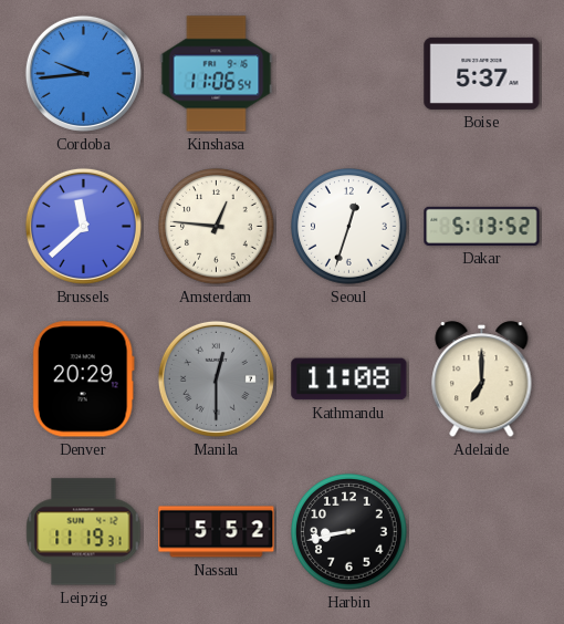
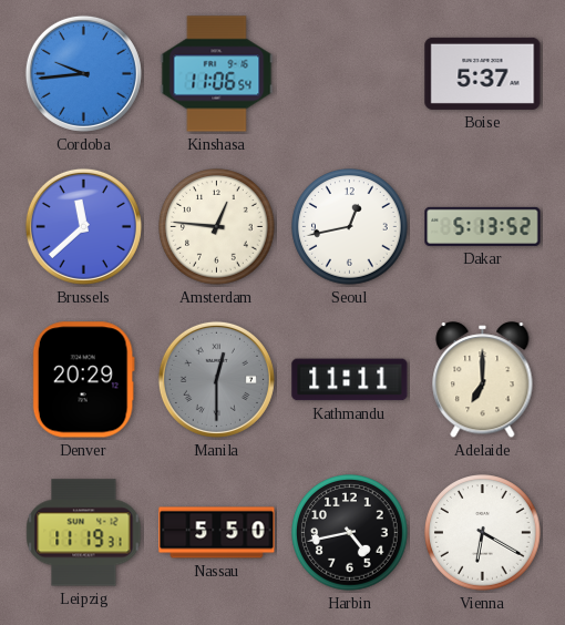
Seoul: 12:33 -> 12:43
Kathmandu: 11:08 -> 11:11
Nassau: 5:52 -> 5:50
Harbin: 8:43 -> 4:43
Vienna: none -> 6:20
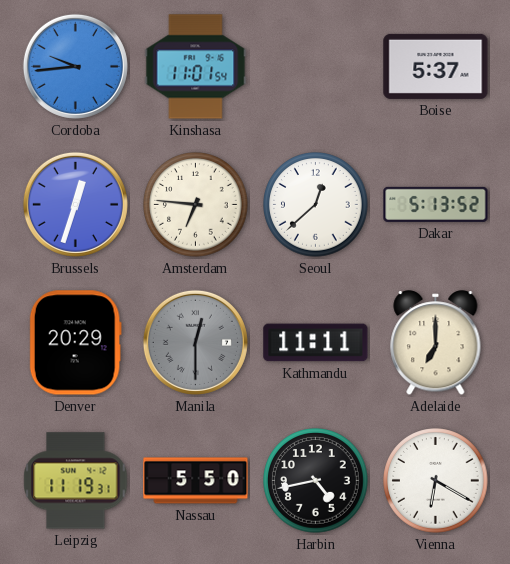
Kinshasa: 11:06 -> 11:01
Brussels: 11:38 -> 12:33
Amsterdam: 12:46 -> 6:46
Seoul: 12:43 -> 12:38
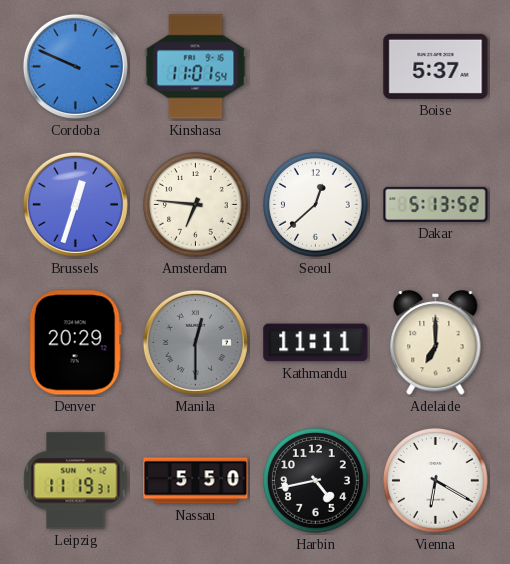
Cordoba: 9:44 -> 9:49
